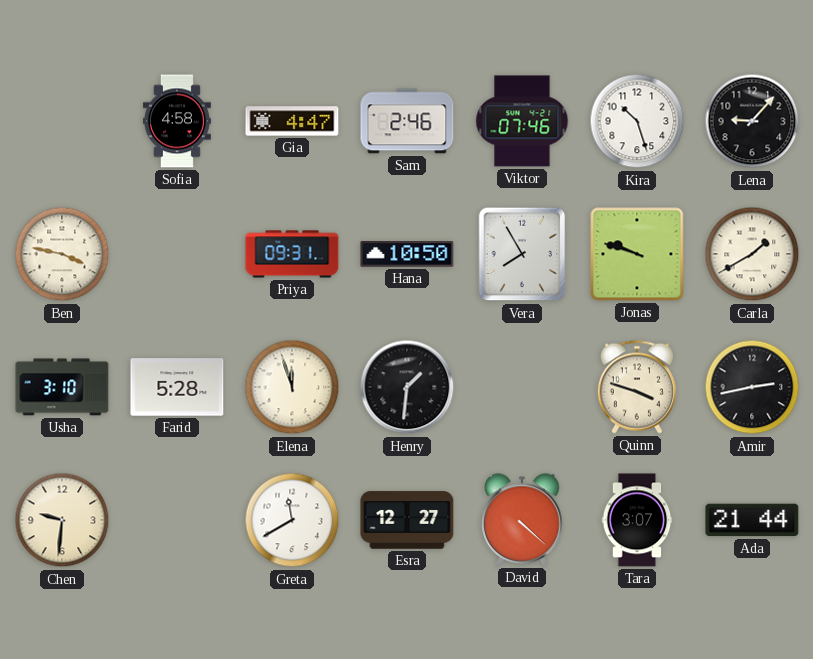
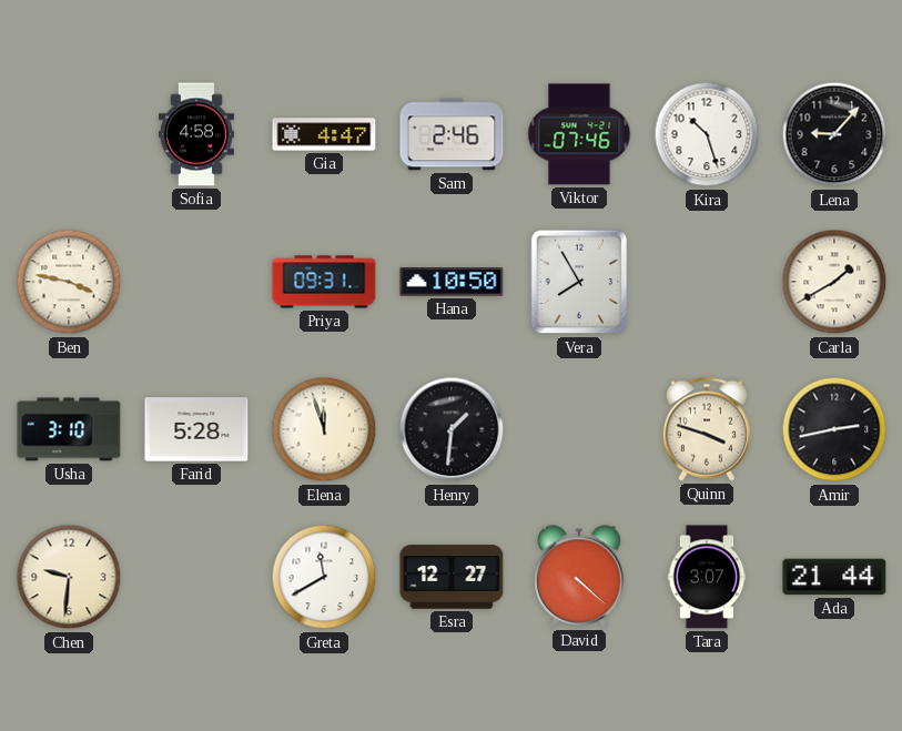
Jonas: 9:48 -> none
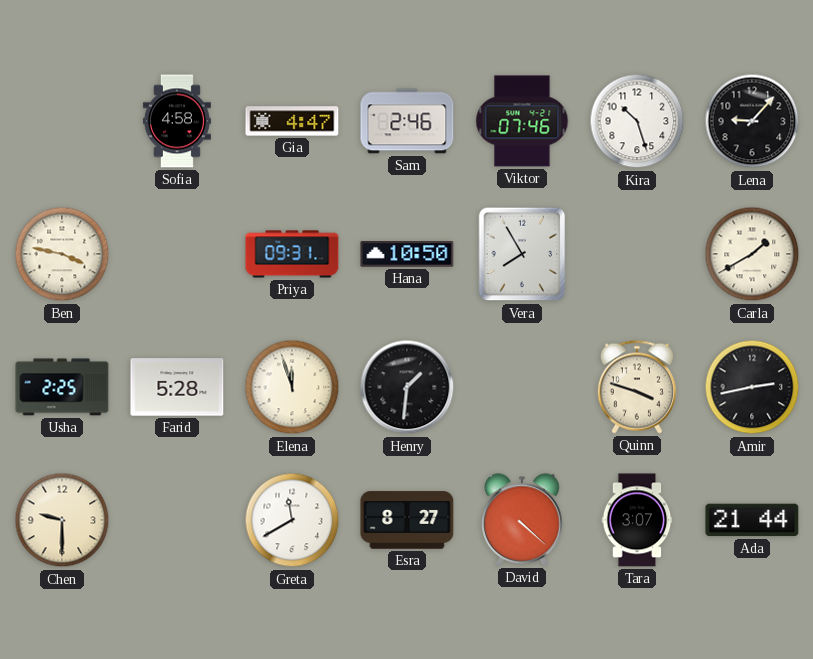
Usha: 3:10 -> 2:25
Chen: 9:31 -> 9:30
Esra: 12:27 -> 8:27
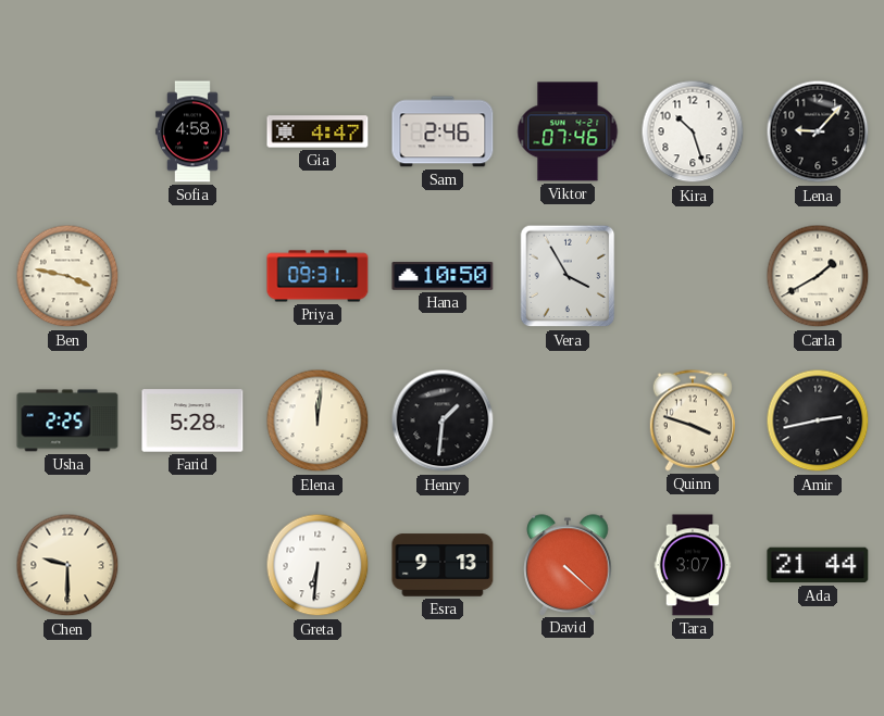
Vera: 7:55 -> 3:55
Elena: 11:57 -> 12:01
Greta: 11:40 -> 6:31
Esra: 8:27 -> 9:13
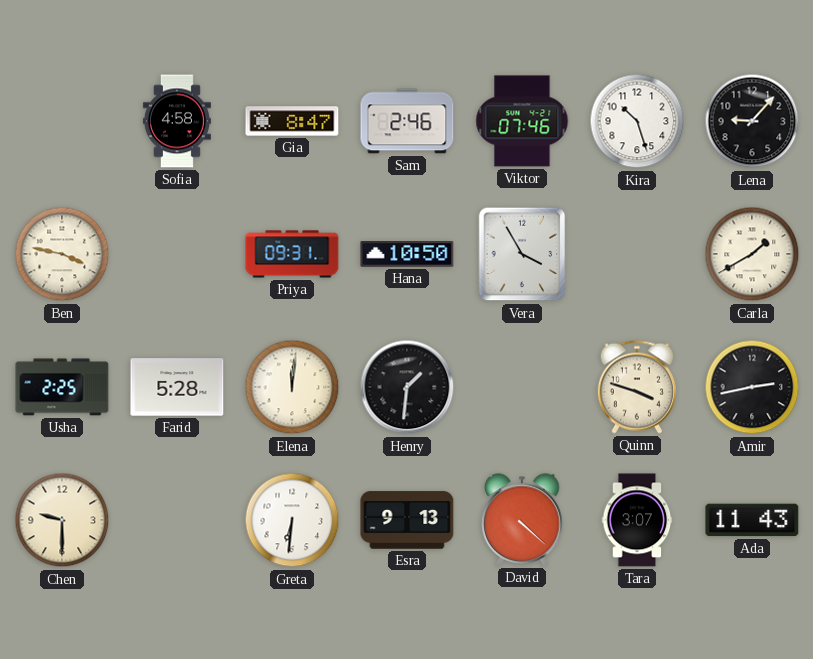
Gia: 4:47 -> 8:47
Ada: 21:44 -> 11:43
